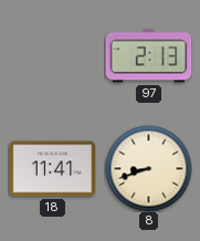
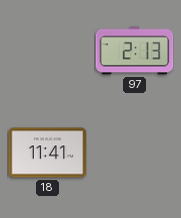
8: 8:42 -> none
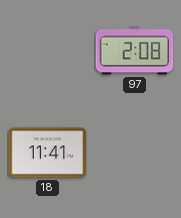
97: 2:13 -> 2:08
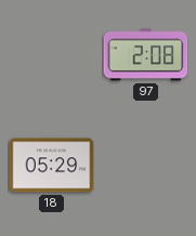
18: 11:41 -> 05:29
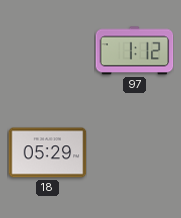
97: 2:08 -> 1:12
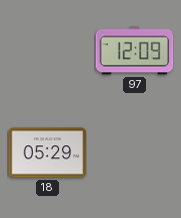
97: 1:12 -> 12:09
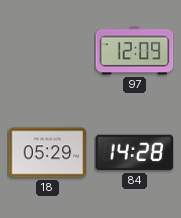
84: none -> 14:28
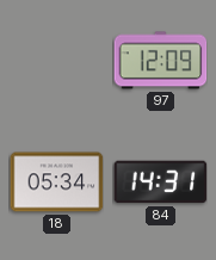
18: 05:29 -> 05:34
84: 14:28 -> 14:31
